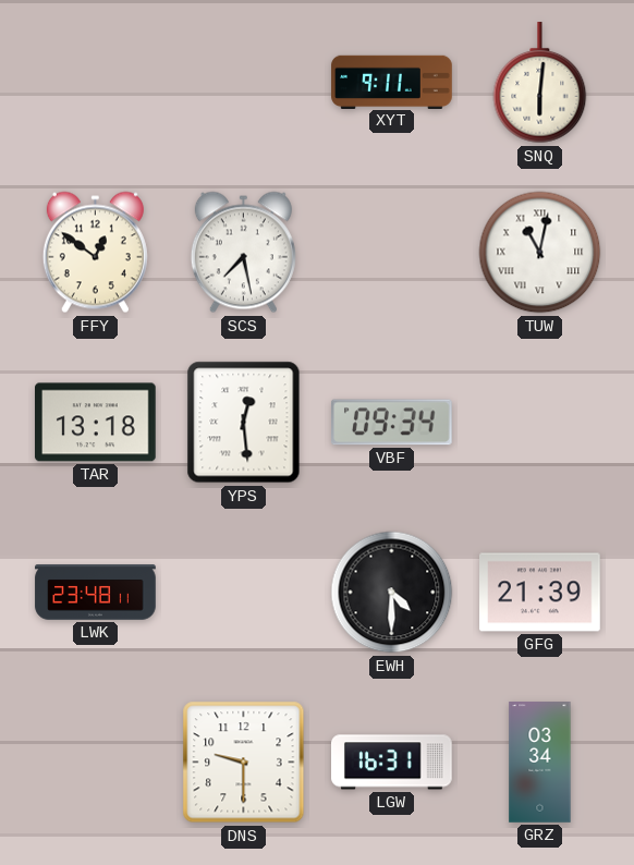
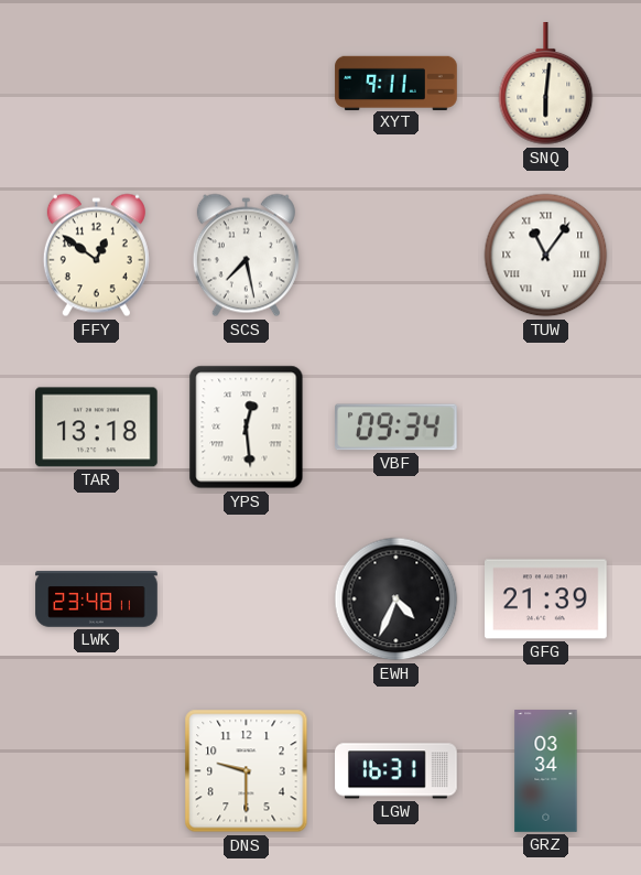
TUW: 11:02 -> 11:06
EWH: 4:30 -> 4:34
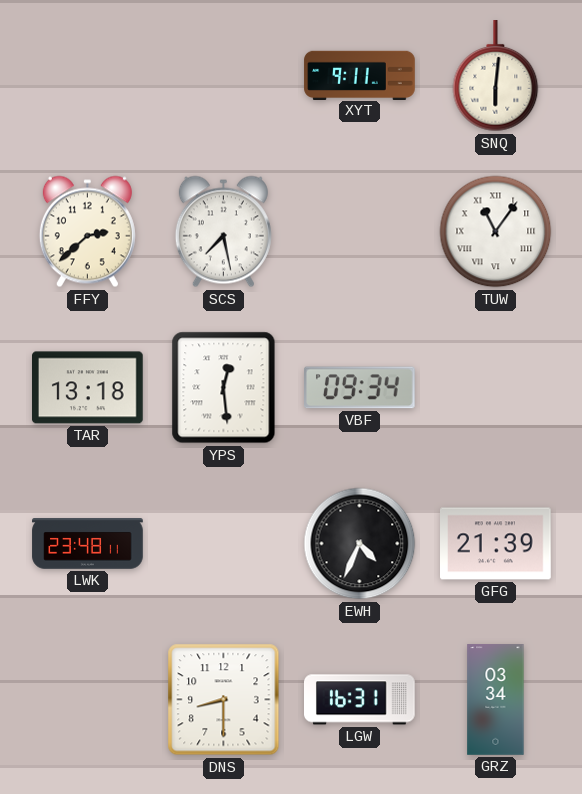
FFY: 12:51 -> 2:38
DNS: 9:30 -> 8:30
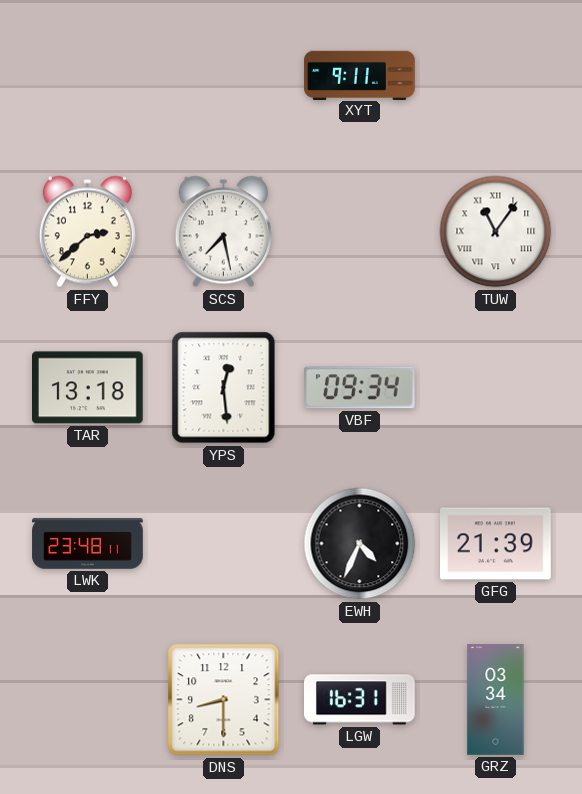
SNQ: 6:01 -> none
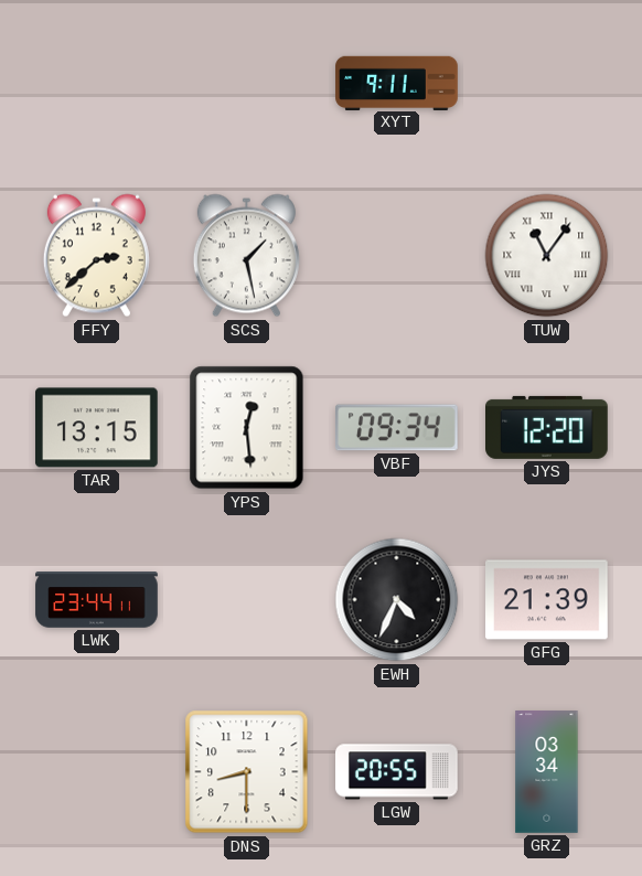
SCS: 7:28 -> 1:28
TAR: 13:18 -> 13:15
JYS: none -> 12:20
LWK: 23:48 -> 23:44
LGW: 16:31 -> 20:55
